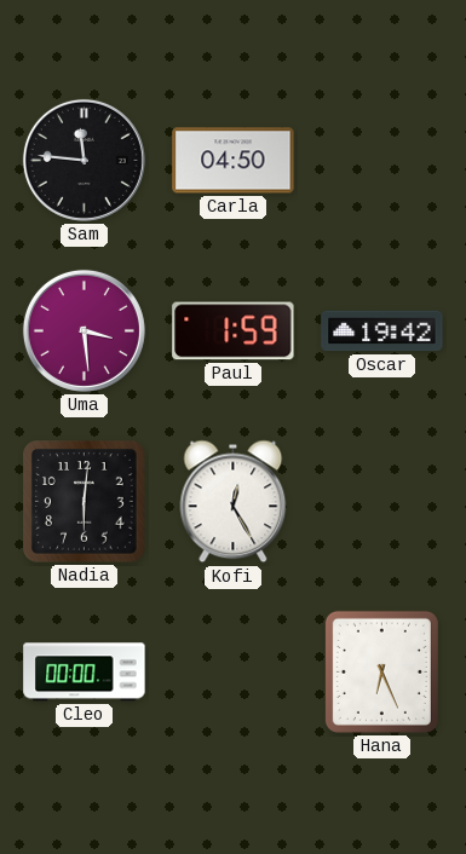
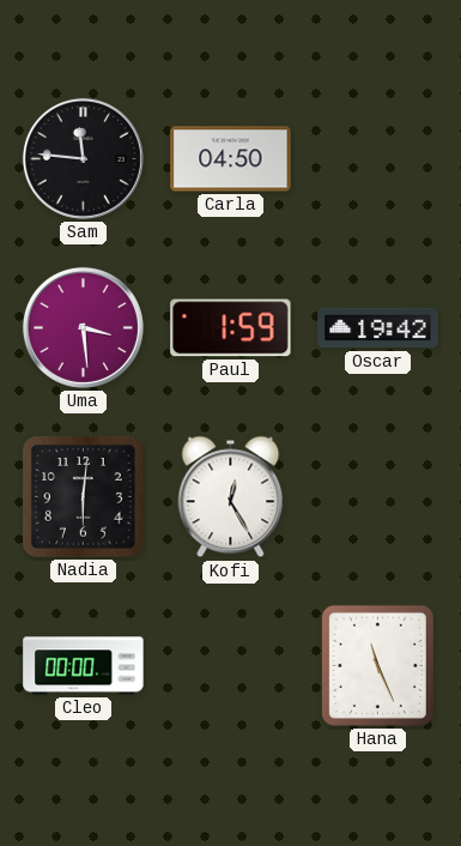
Hana: 6:26 -> 11:26
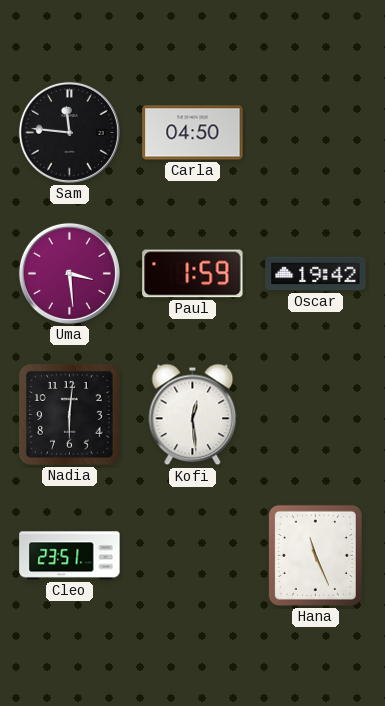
Kofi: 12:25 -> 12:29
Cleo: 00:00 -> 23:51
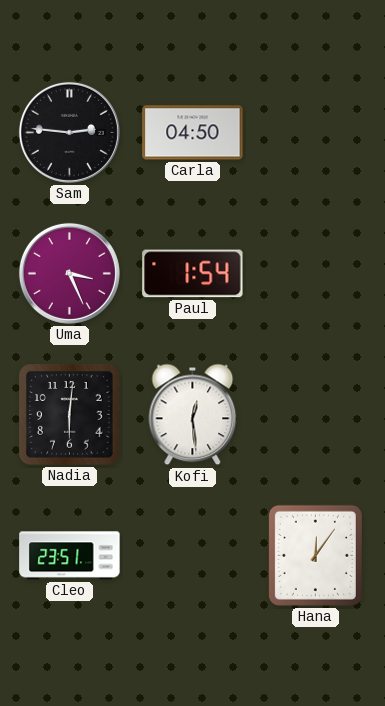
Sam: 11:46 -> 2:46
Uma: 3:29 -> 3:26
Paul: 1:59 -> 1:54
Oscar: 19:42 -> none
Hana: 11:26 -> 12:06
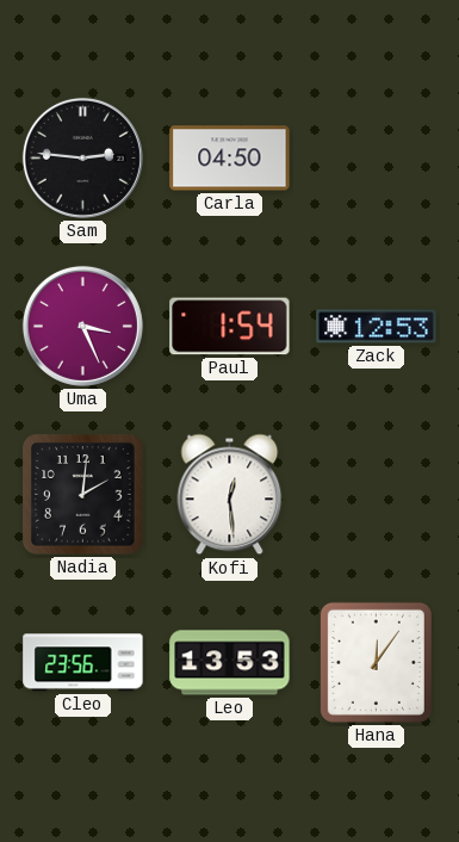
Zack: none -> 12:53
Nadia: 6:01 -> 2:01
Cleo: 23:51 -> 23:56
Leo: none -> 13:53
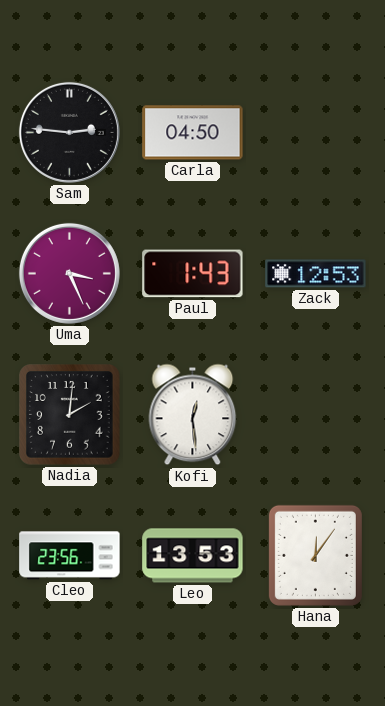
Paul: 1:54 -> 1:43
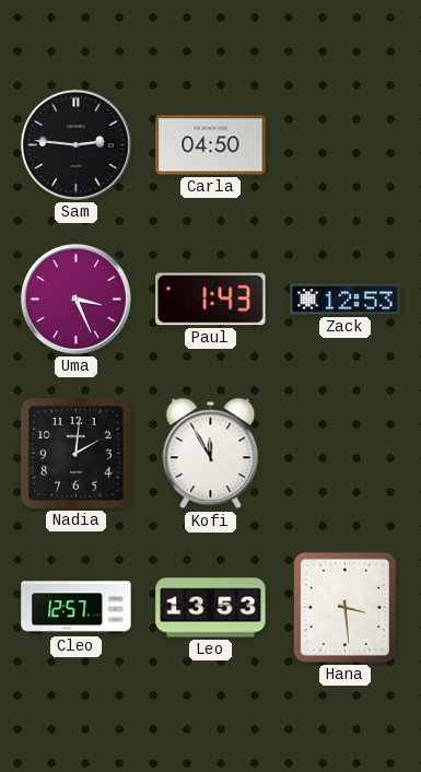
Kofi: 12:29 -> 11:55
Cleo: 23:56 -> 12:57
Hana: 12:06 -> 3:29
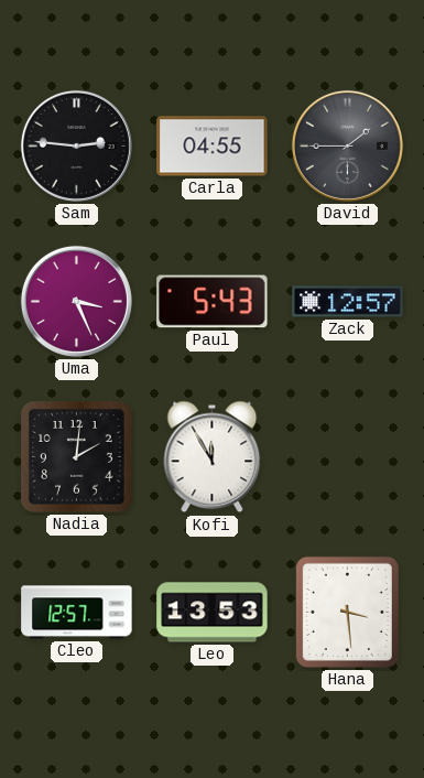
Carla: 04:50 -> 04:55
David: none -> 1:45
Paul: 1:43 -> 5:43
Zack: 12:53 -> 12:57
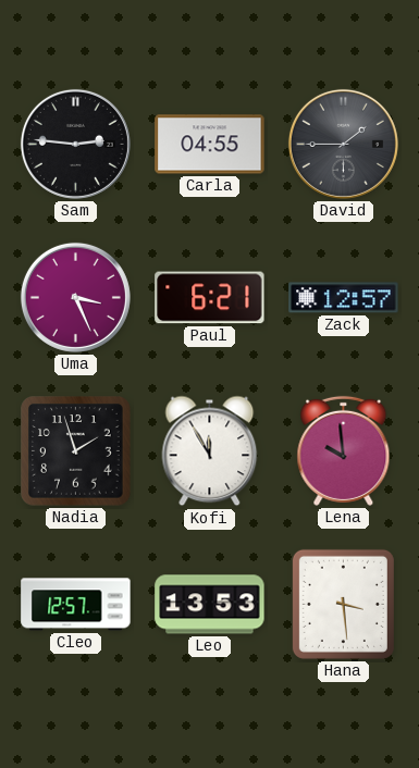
Paul: 5:43 -> 6:21
Nadia: 2:01 -> 1:57
Lena: none -> 9:59
